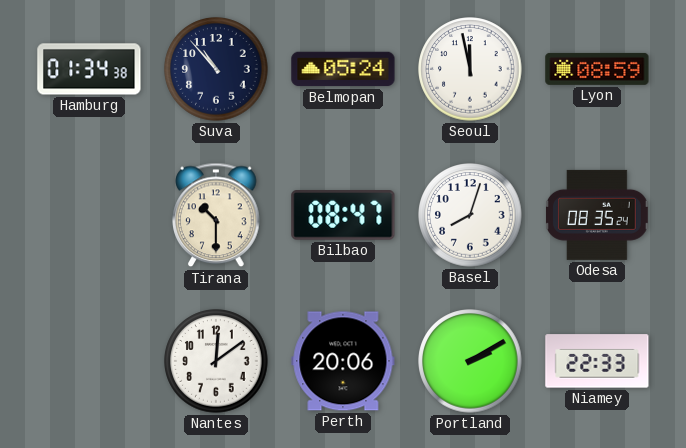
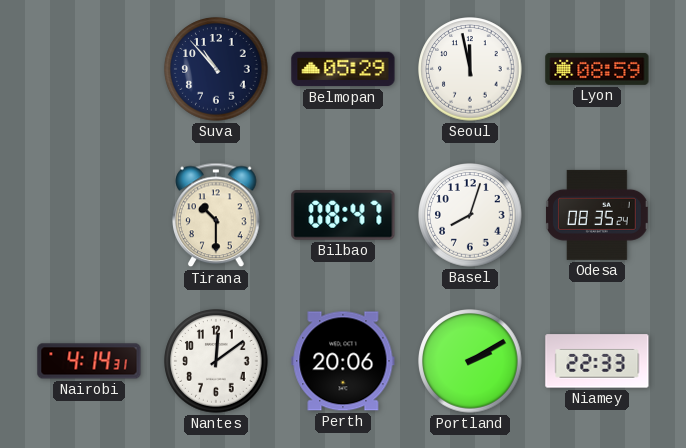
Hamburg: 01:34 -> none
Belmopan: 05:24 -> 05:29
Nairobi: none -> 4:14
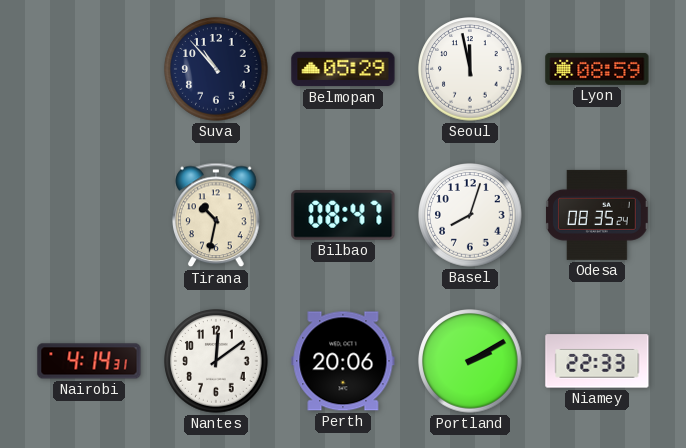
Tirana: 10:30 -> 10:32
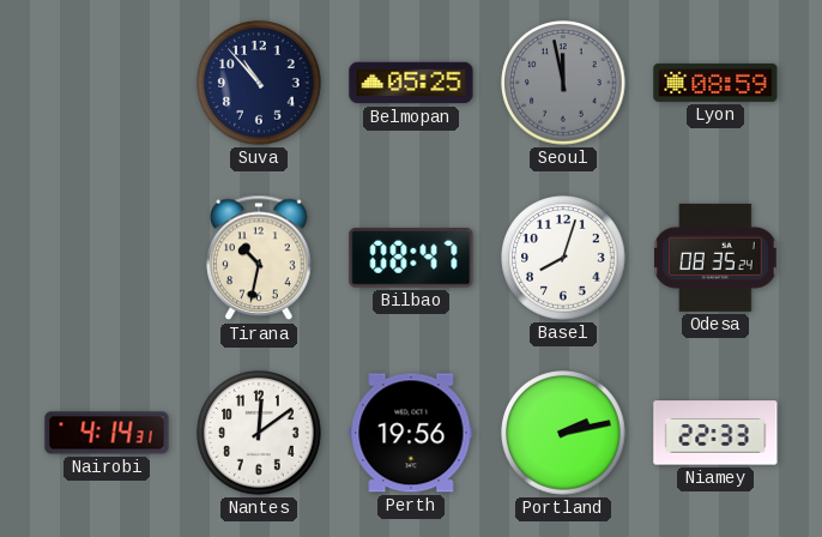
Belmopan: 05:29 -> 05:25
Seoul dial: white -> grey
Perth: 20:06 -> 19:56
Portland: 2:10 -> 2:13
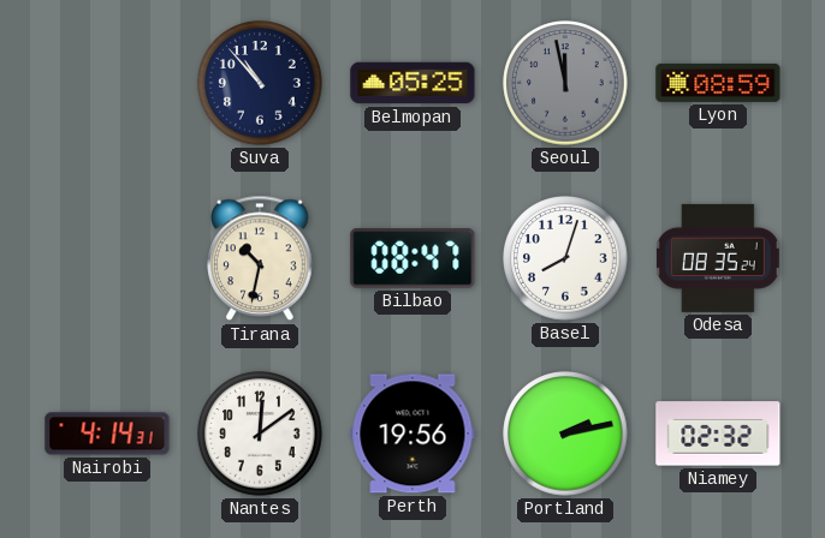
Niamey: 22:33 -> 02:32
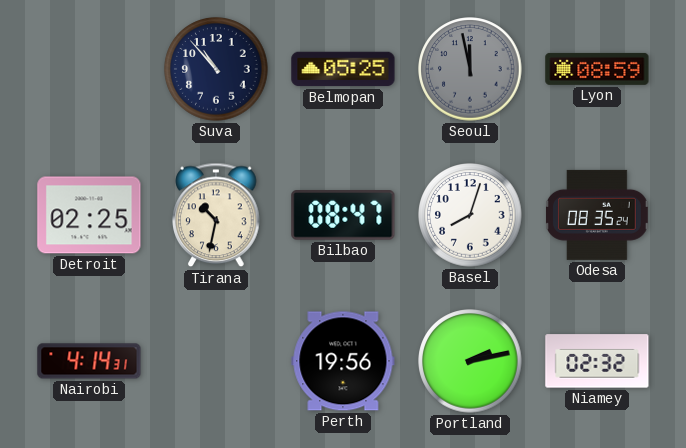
Detroit: none -> 02:25
Nantes: 12:09 -> none
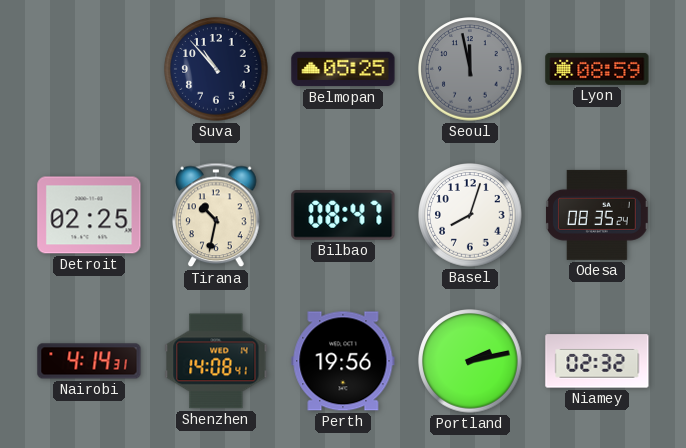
Shenzhen: none -> 14:08
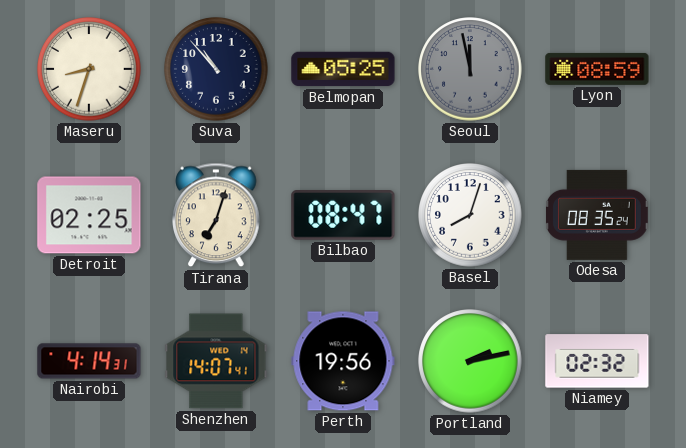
Maseru: none -> 8:33
Tirana: 10:32 -> 7:03
Shenzhen: 14:08 -> 14:07
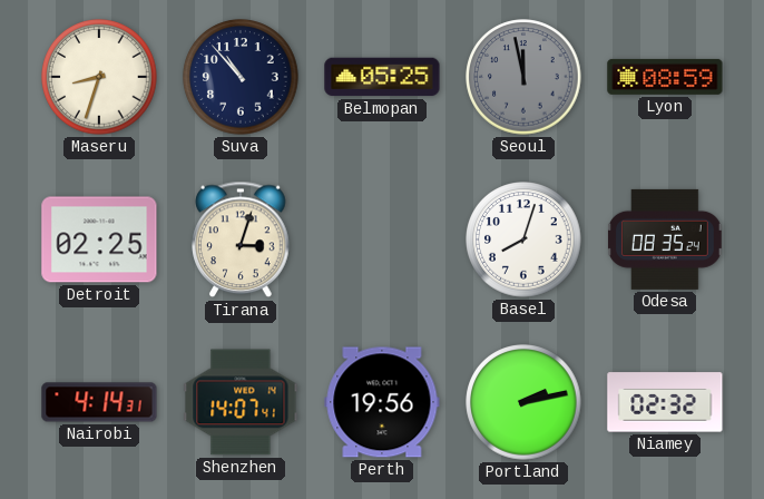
Tirana: 7:03 -> 3:03
Bilbao: 08:47 -> none
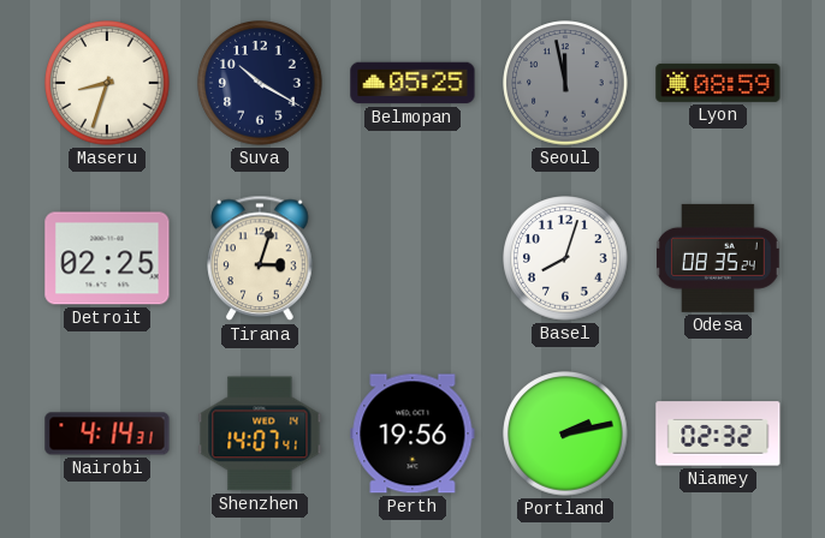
Suva: 10:53 -> 10:20
